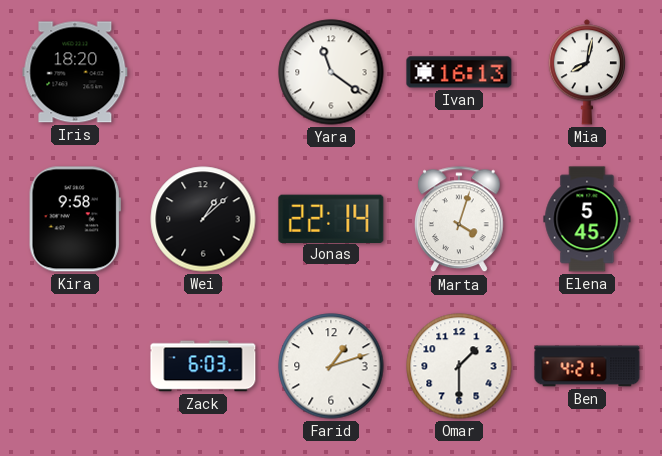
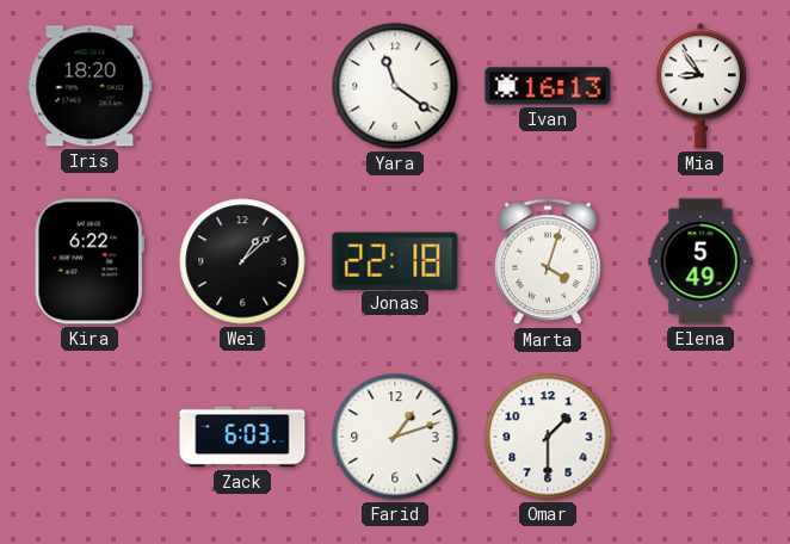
Mia: 8:02 -> 8:54
Kira: 9:58 -> 6:22
Jonas: 22:14 -> 22:18
Elena: 5:45 -> 5:49
Ben: 4:21 -> none
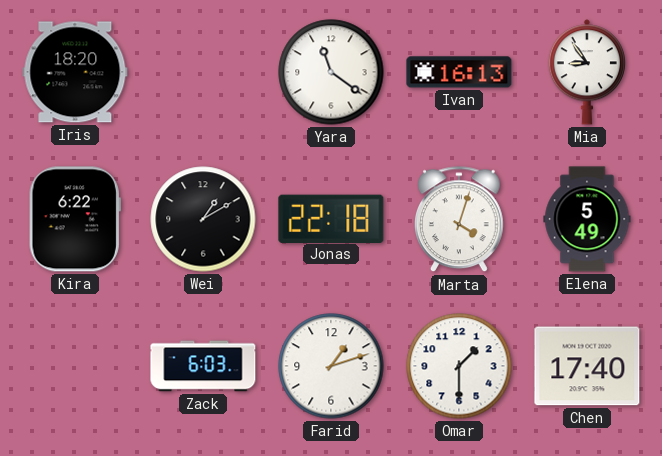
Wei: 1:08 -> 1:10
Chen: none -> 17:40
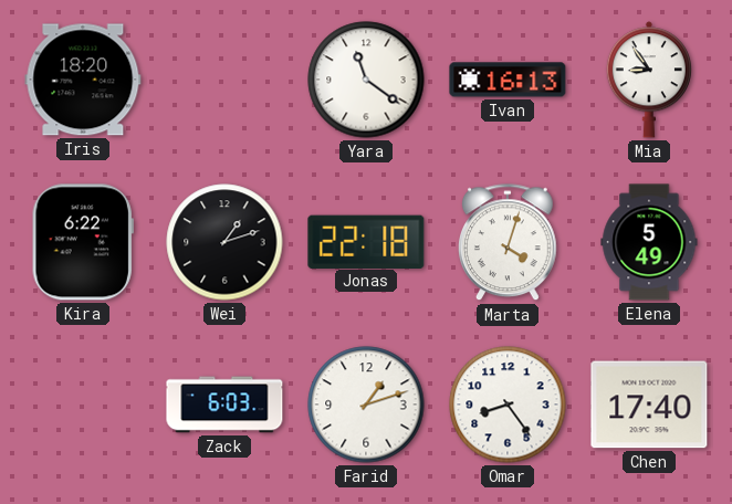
Wei: 1:10 -> 1:12
Omar: 1:30 -> 8:24
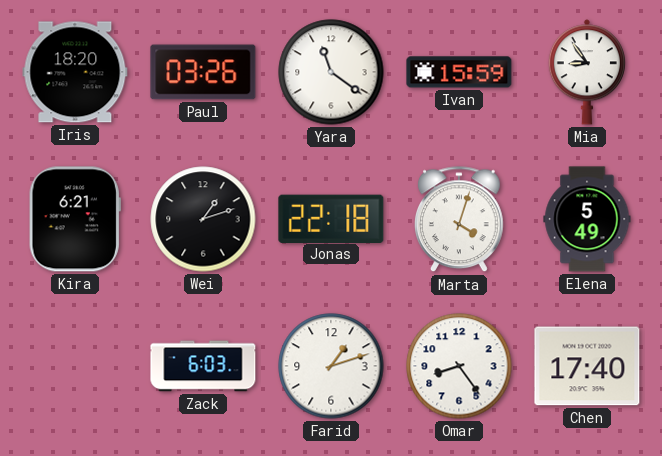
Paul: none -> 03:26
Ivan: 16:13 -> 15:59
Kira: 6:22 -> 6:21
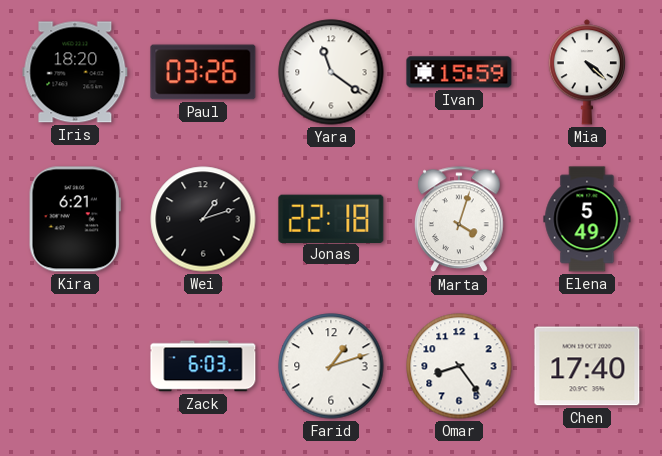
Mia: 8:54 -> 4:22
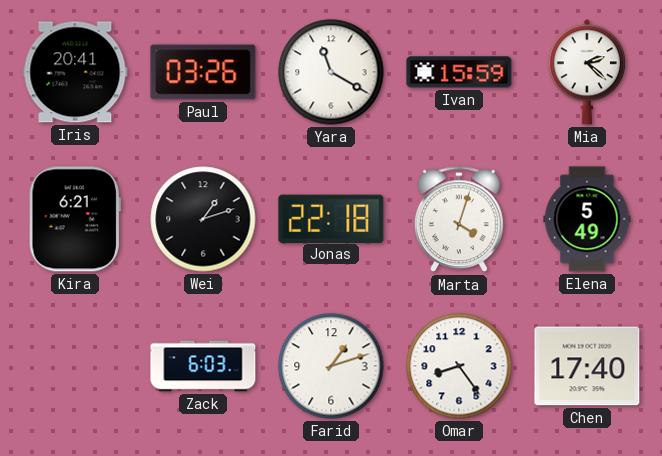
Iris: 18:20 -> 20:41
Yara: 11:21 -> 11:20
Mia: 4:22 -> 2:22
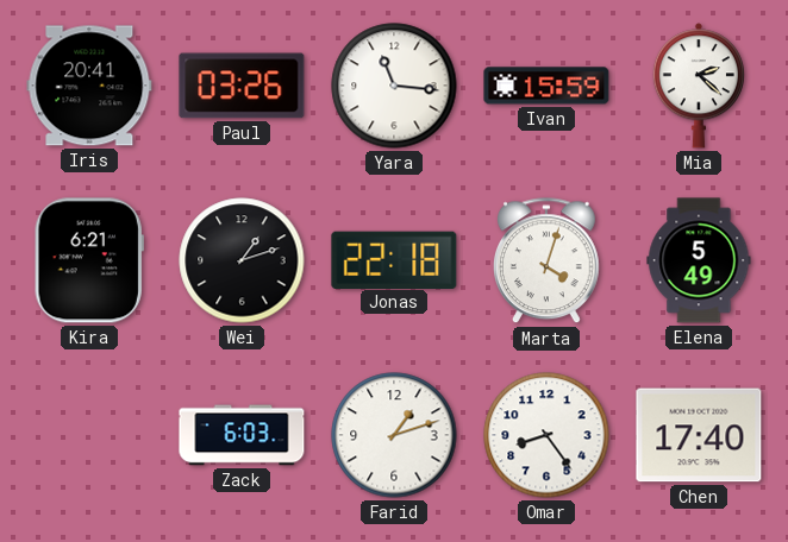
Yara: 11:20 -> 11:16
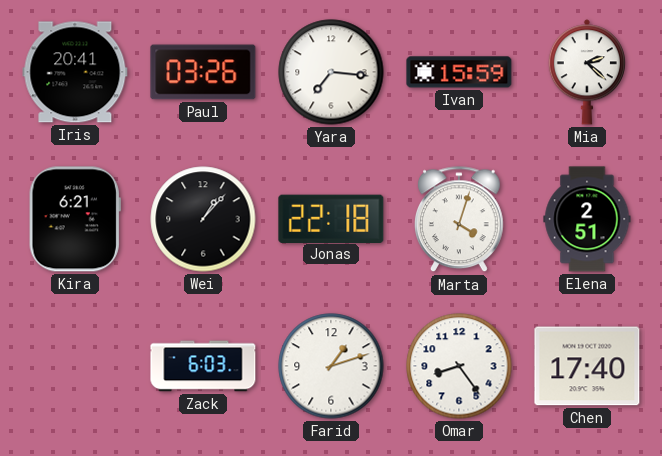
Yara: 11:16 -> 7:16
Wei: 1:12 -> 1:07
Elena: 5:49 -> 2:51
